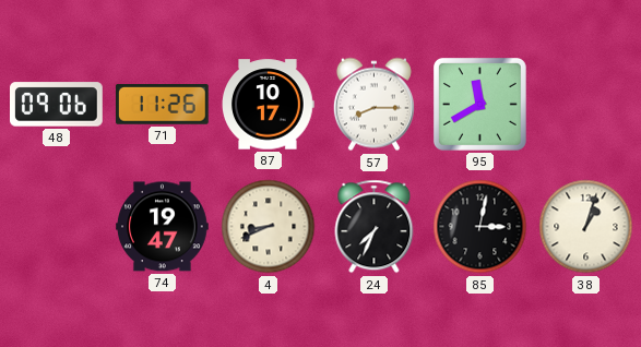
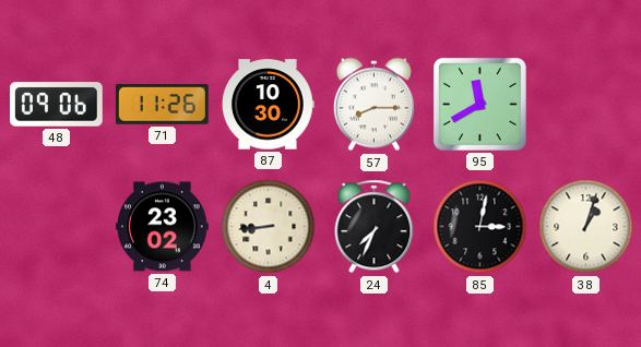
87: 10:17 -> 10:30
74: 19:47 -> 23:02
4: 8:41 -> 8:44
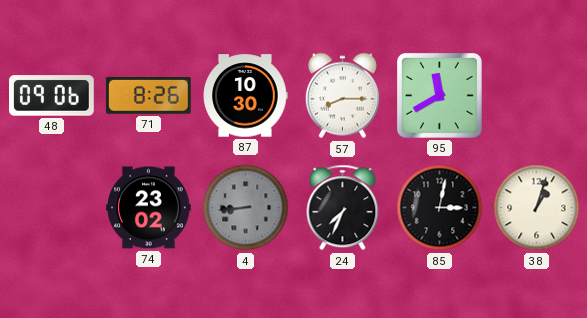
71: 11:26 -> 8:26
4 dial: cream -> grey
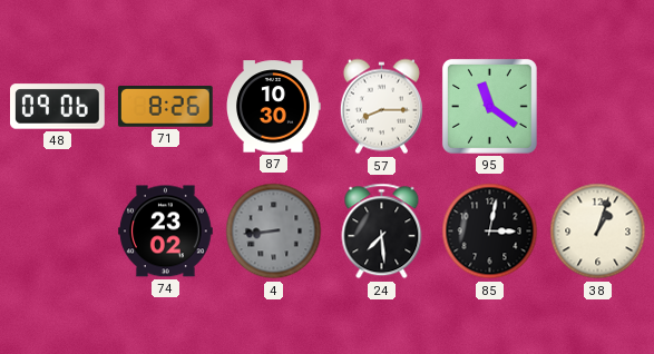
95: 11:40 -> 11:21
24: 7:34 -> 7:29
